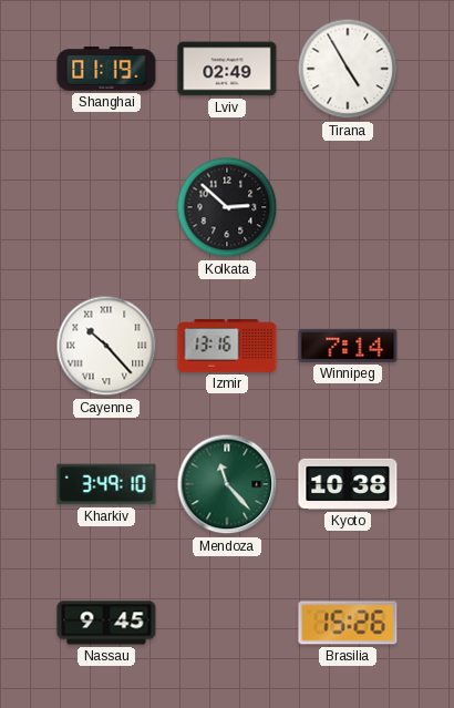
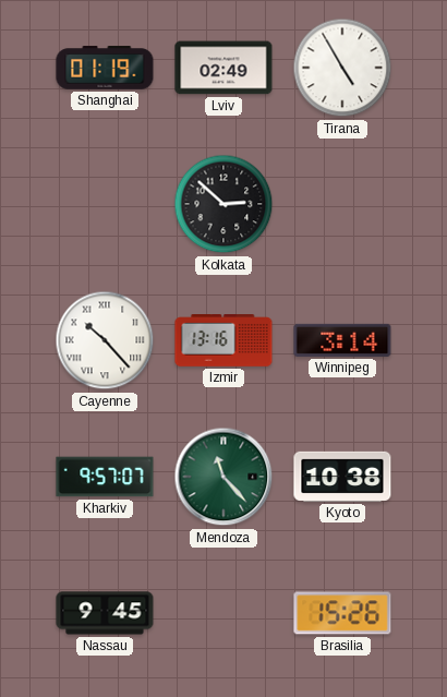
Winnipeg: 7:14 -> 3:14
Kharkiv: 3:49 -> 9:57
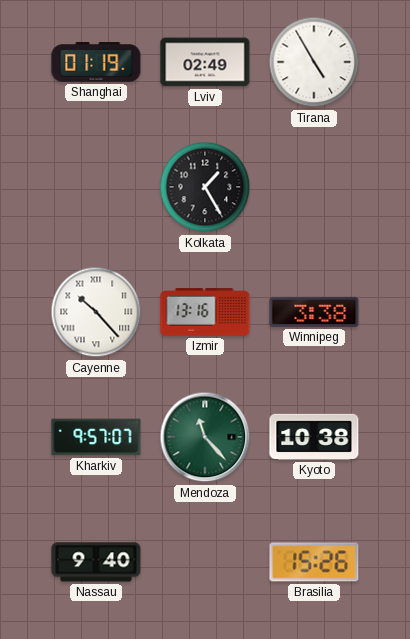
Kolkata: 2:52 -> 1:25
Winnipeg: 3:14 -> 3:38
Nassau: 9:45 -> 9:40
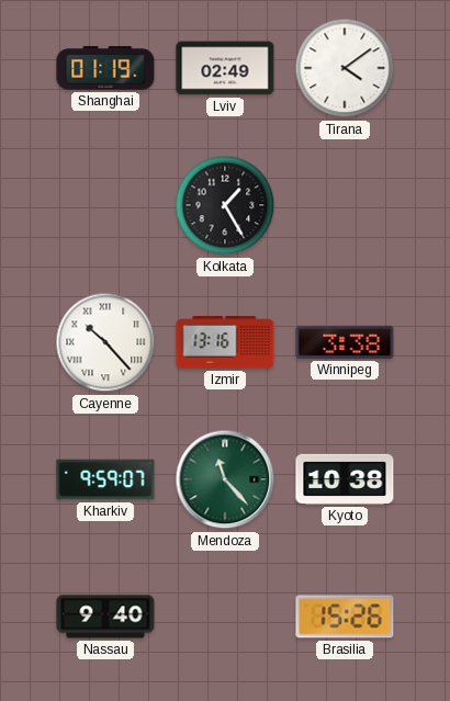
Tirana: 4:55 -> 4:09
Kharkiv: 9:57 -> 9:59
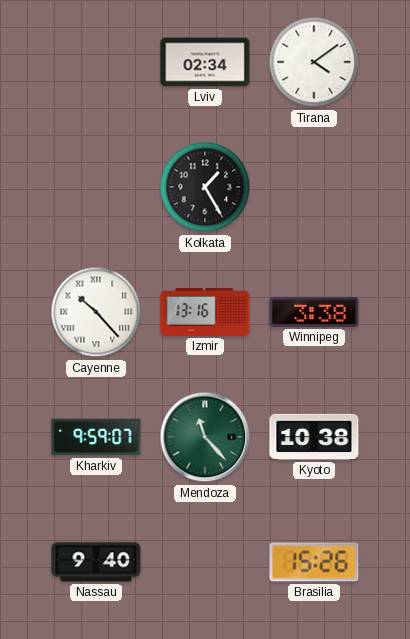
Shanghai: 01:19 -> none
Lviv: 02:49 -> 02:34
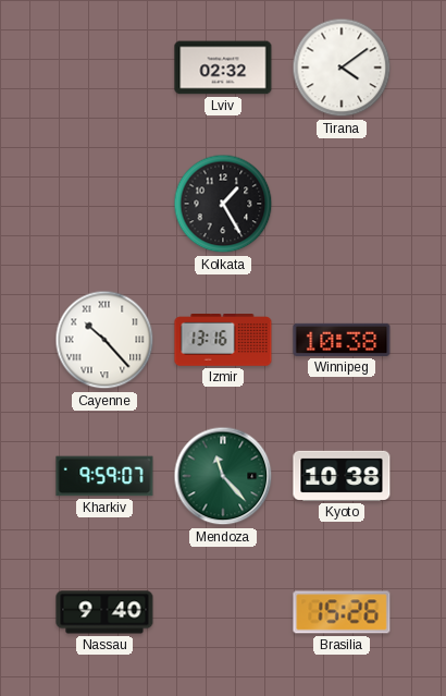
Lviv: 02:34 -> 02:32
Winnipeg: 3:38 -> 10:38
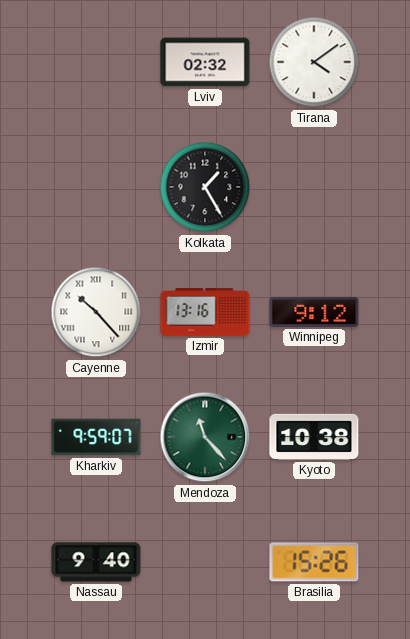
Winnipeg: 10:38 -> 9:12
